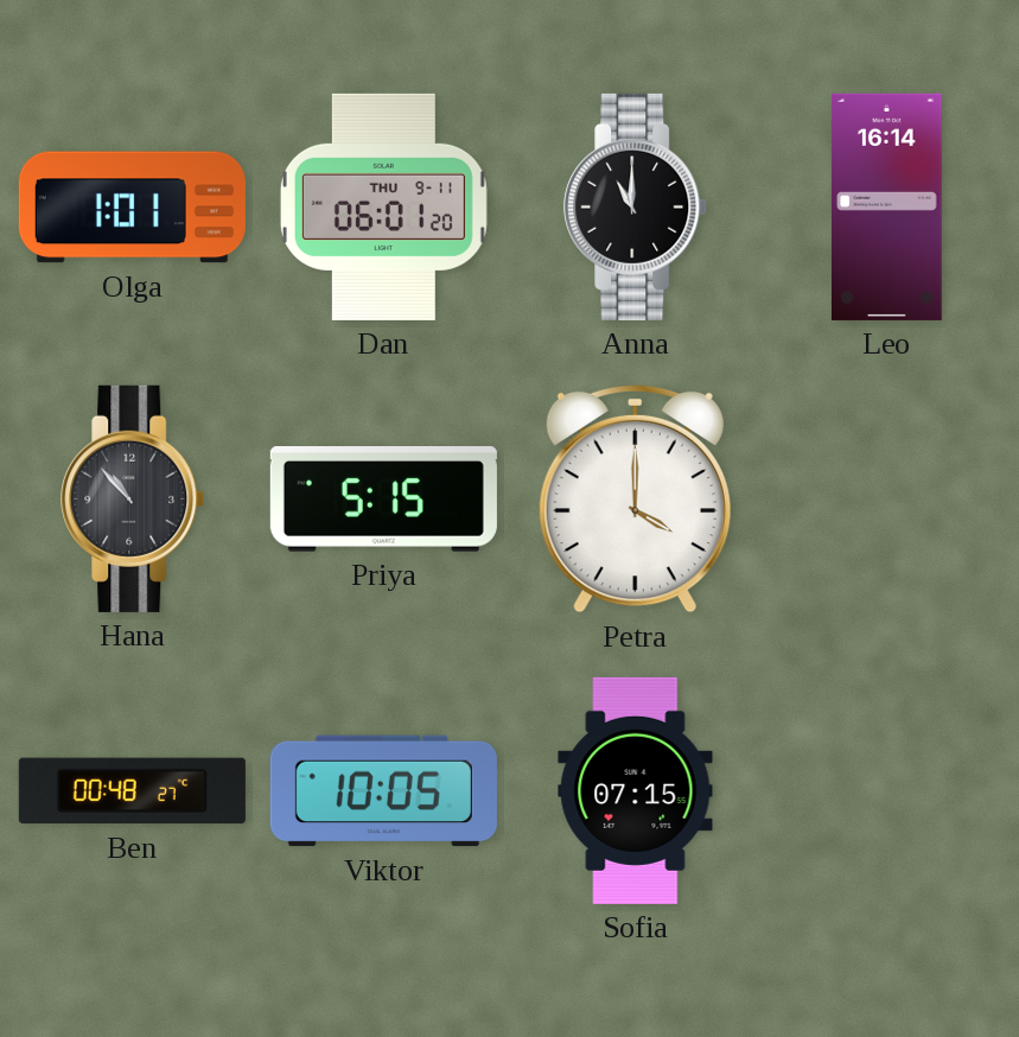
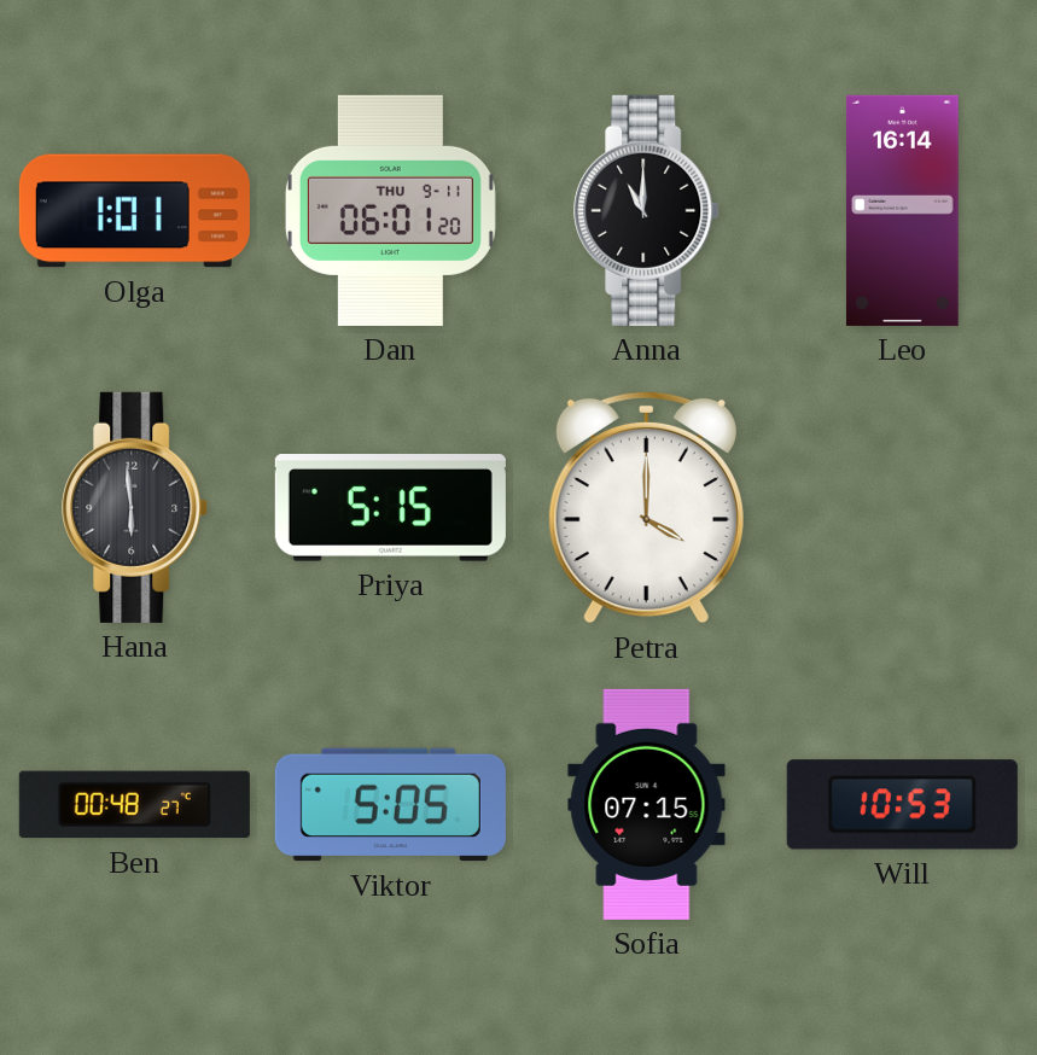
Hana: 10:53 -> 5:59
Viktor: 10:05 -> 5:05
Will: none -> 10:53
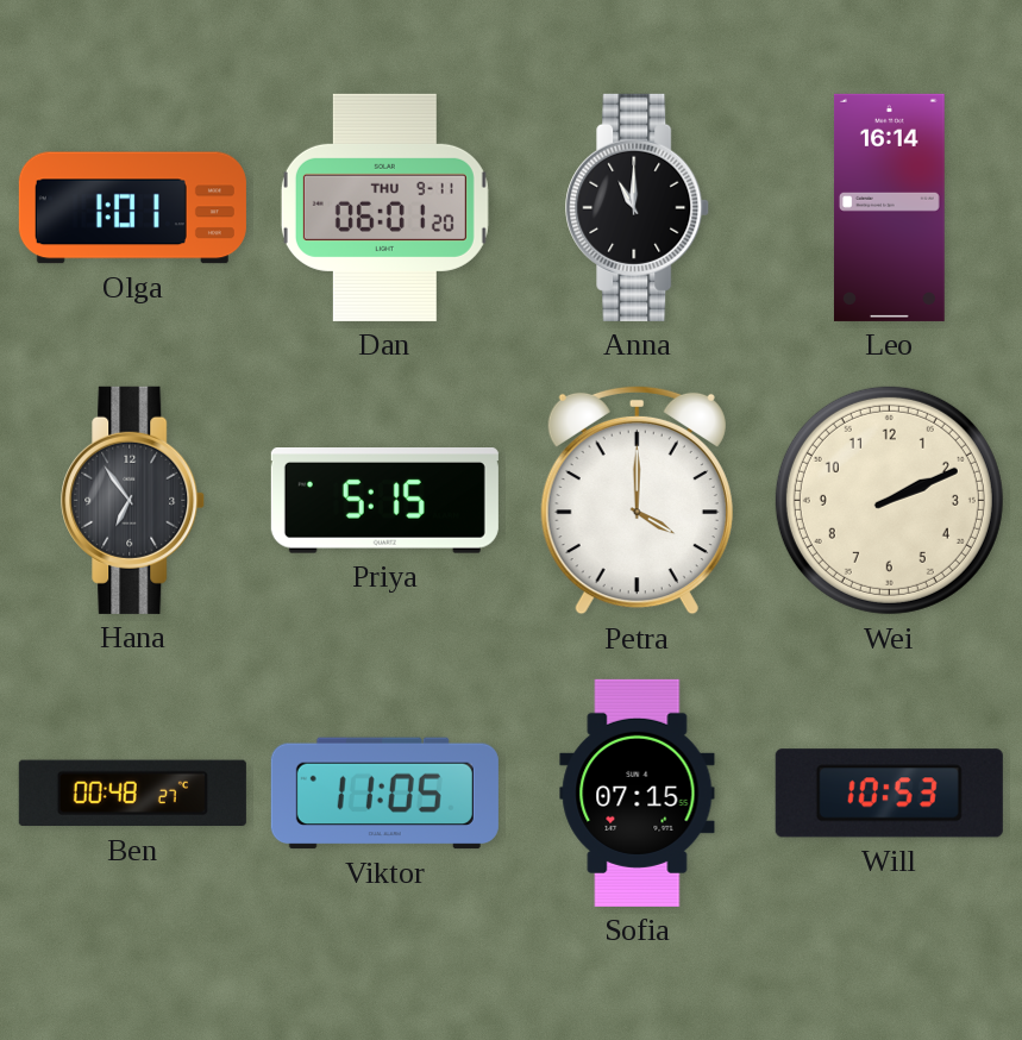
Hana: 5:59 -> 6:54
Wei: none -> 2:11
Viktor: 5:05 -> 11:05
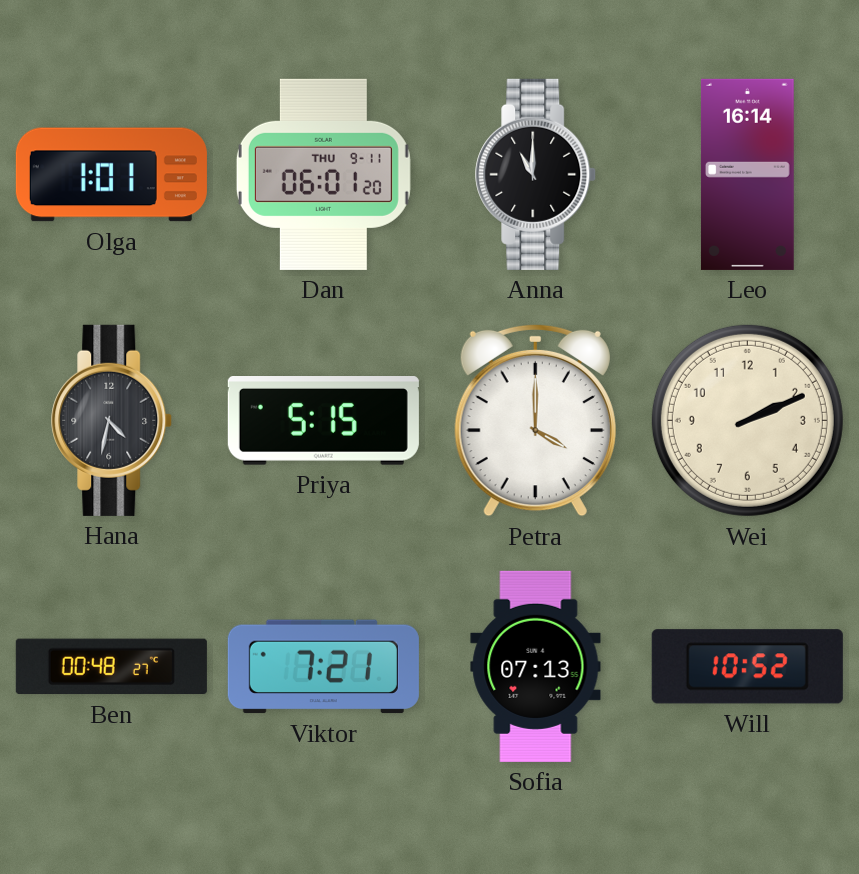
Hana: 6:54 -> 4:32
Viktor: 11:05 -> 7:21
Sofia: 07:15 -> 07:13
Will: 10:53 -> 10:52
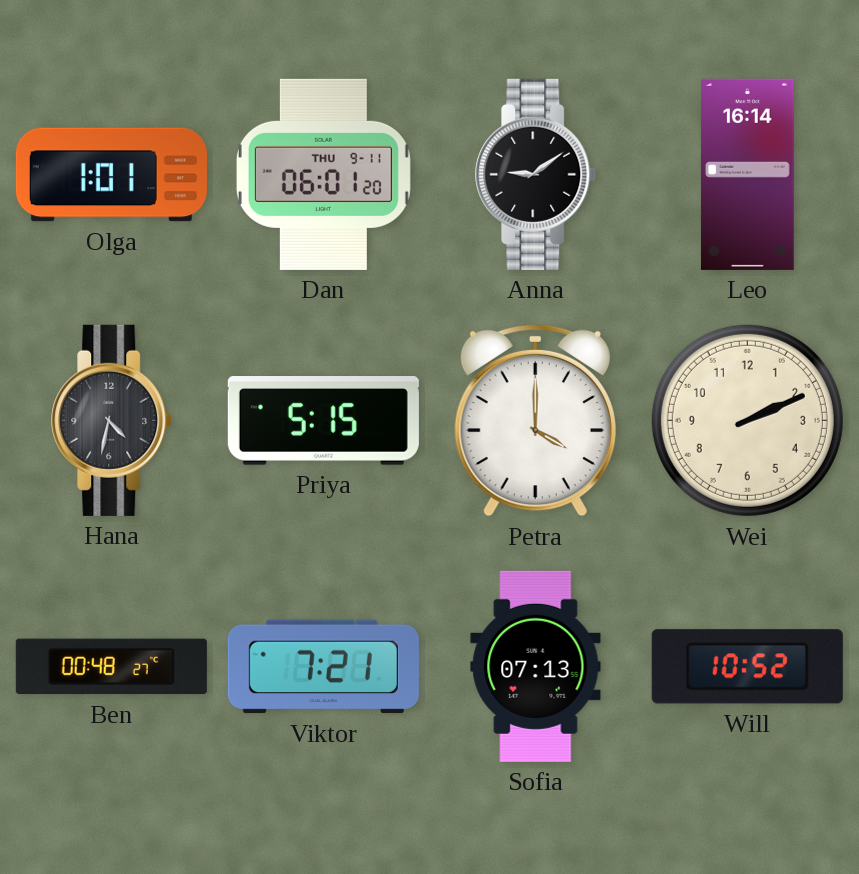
Anna: 11:00 -> 9:09
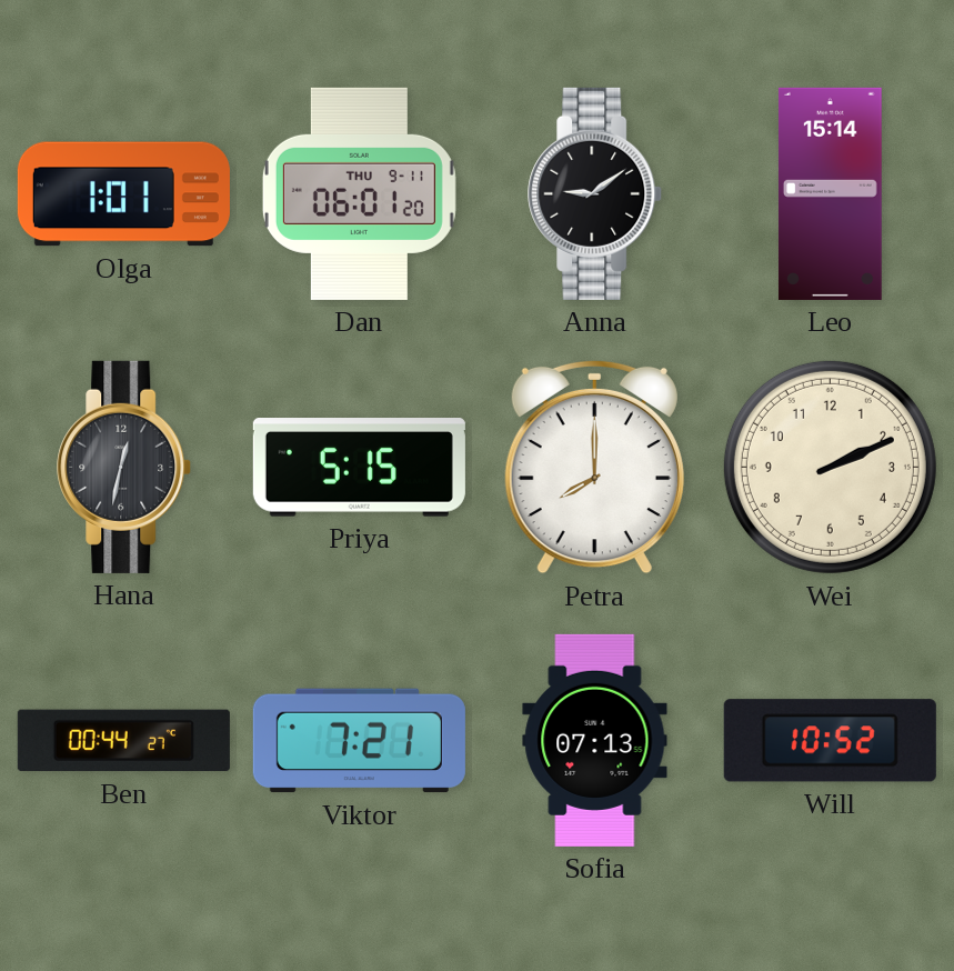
Leo: 16:14 -> 15:14
Hana: 4:32 -> 12:32
Petra: 4:00 -> 8:00
Ben: 00:48 -> 00:44
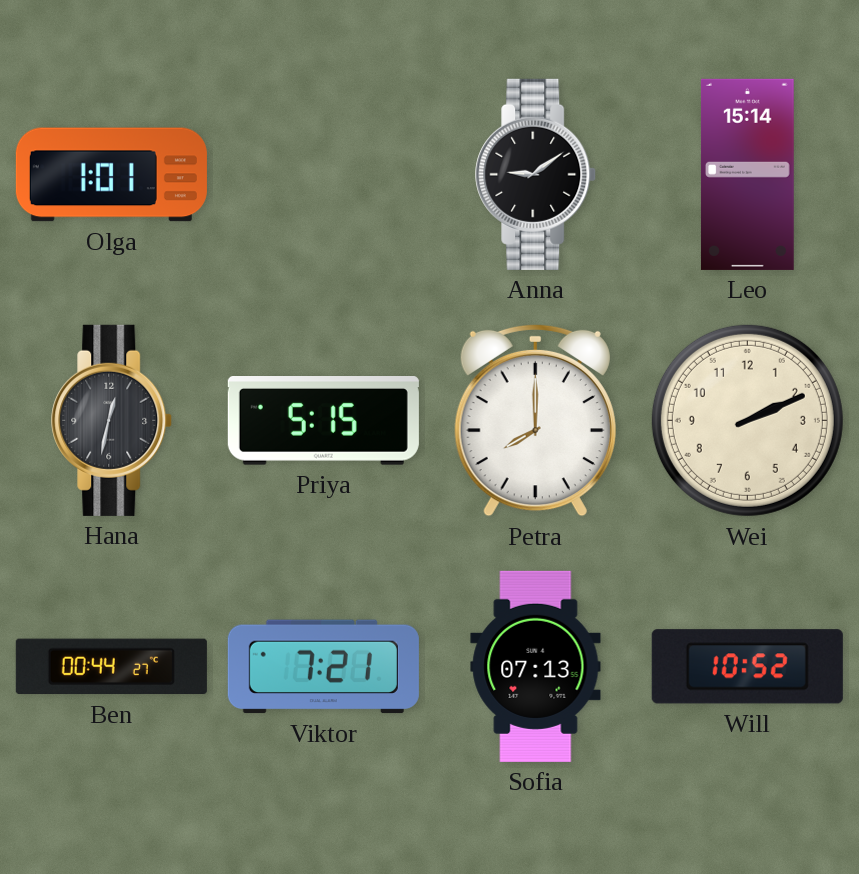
Dan: 06:01 -> none
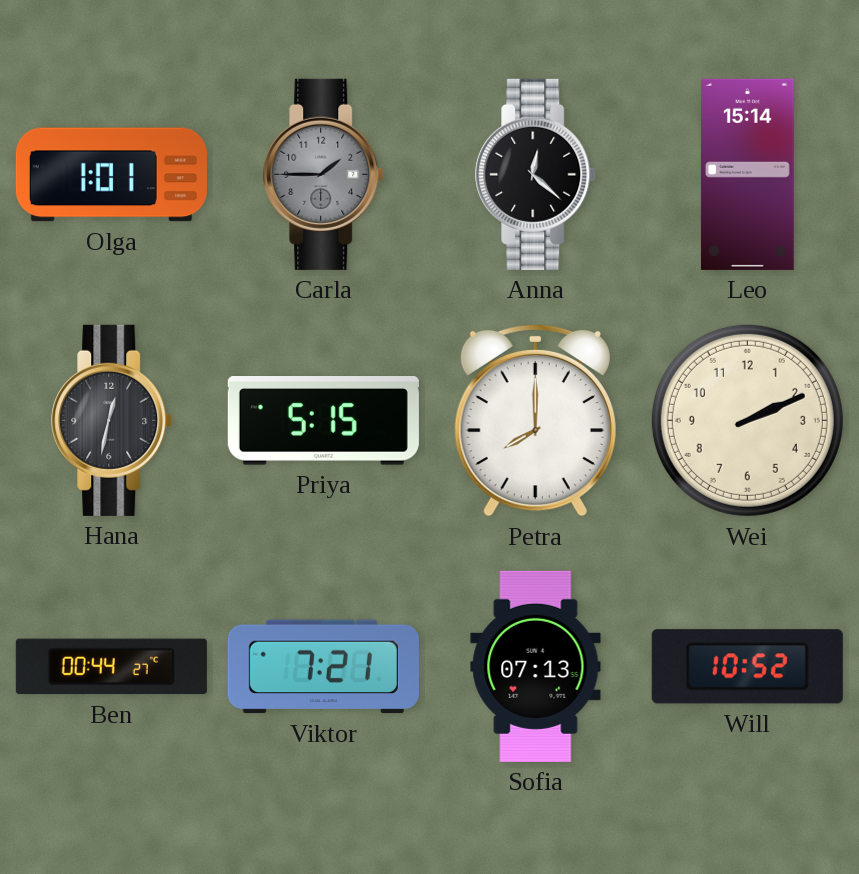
Carla: none -> 1:45
Anna: 9:09 -> 12:22
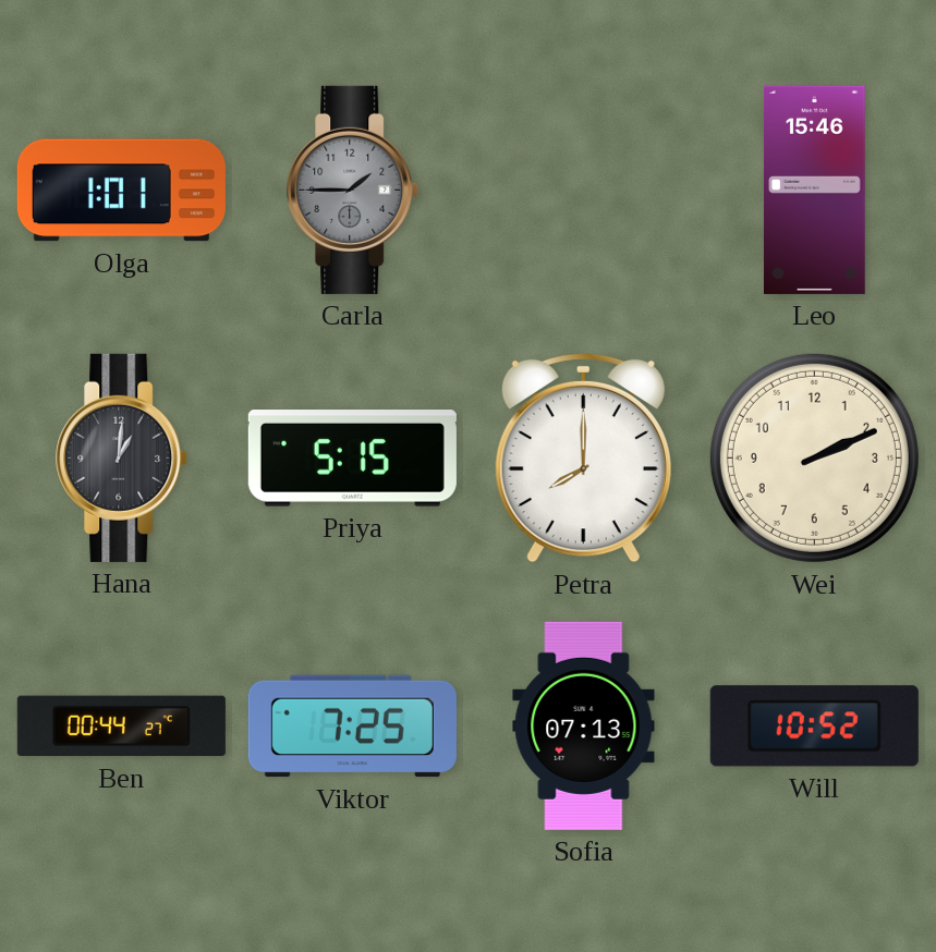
Anna: 12:22 -> none
Leo: 15:14 -> 15:46
Hana: 12:32 -> 1:01
Viktor: 7:21 -> 7:25
